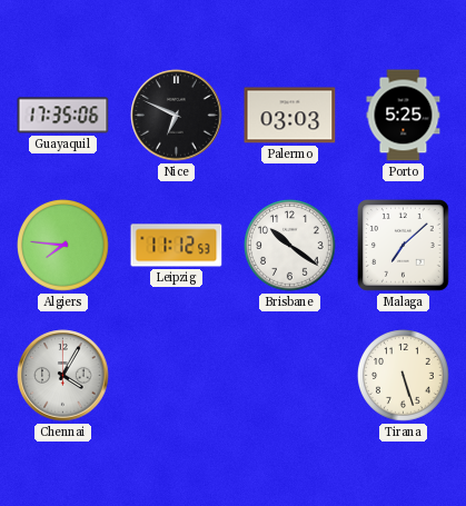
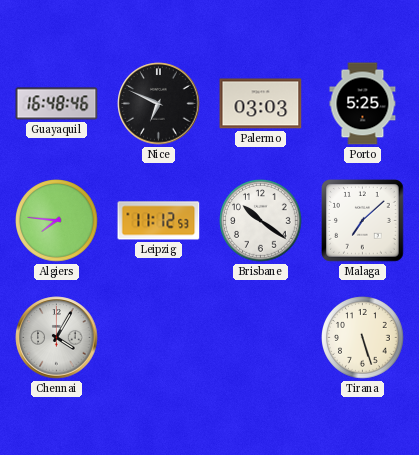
Guayaquil: 17:35 -> 16:48
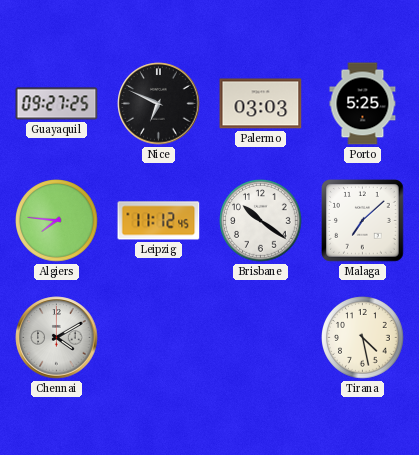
Guayaquil: 16:48 -> 09:27
Leipzig: 11:12:53 -> 11:12:45
Chennai: 4:05 -> 4:10
Tirana: 5:27 -> 4:28
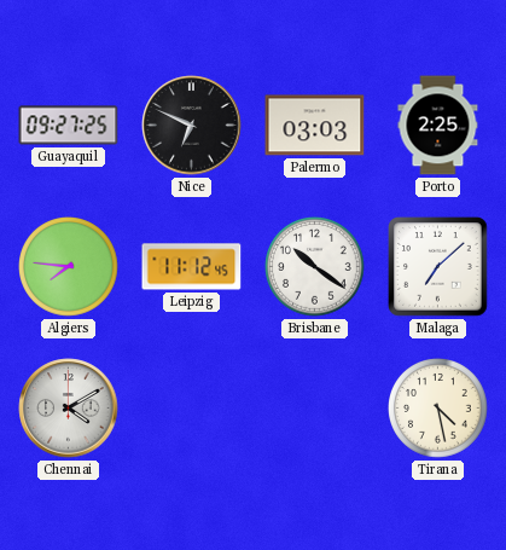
Porto: 5:25 -> 2:25
